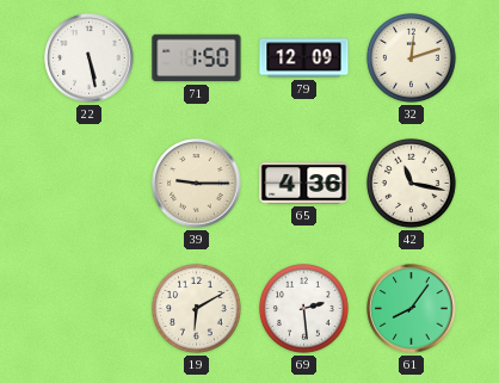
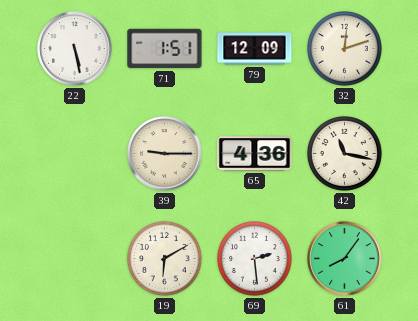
71: 1:50 -> 1:51
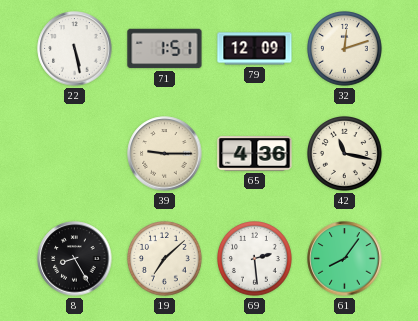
8: none -> 8:25
19: 6:10 -> 7:08
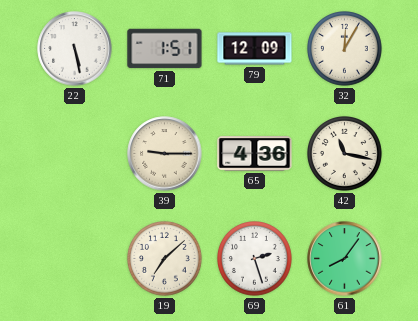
32: 12:12 -> 12:05
8: 8:25 -> none
69: 2:29 -> 2:27
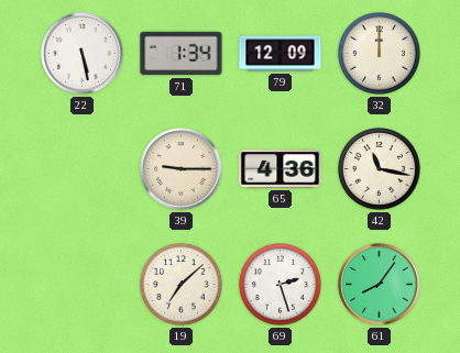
71: 1:51 -> 1:34
32: 12:05 -> 12:00
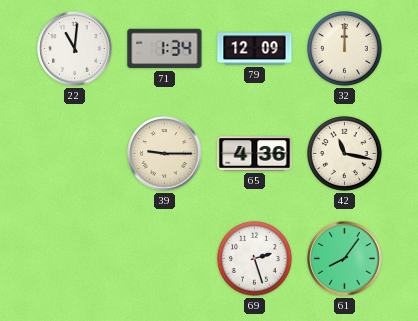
22: 5:28 -> 11:01
19: 7:08 -> none
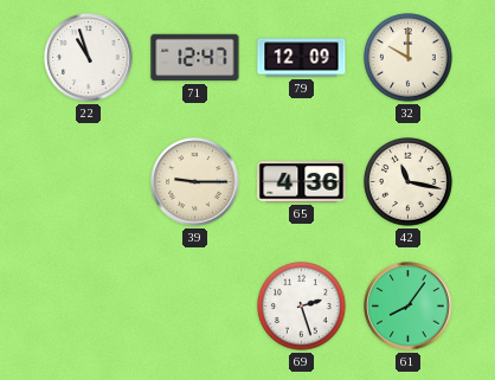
22: 11:01 -> 10:57
71: 1:34 -> 12:47
32: 12:00 -> 10:00
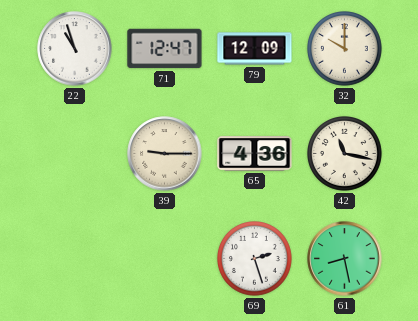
61: 8:06 -> 8:28
